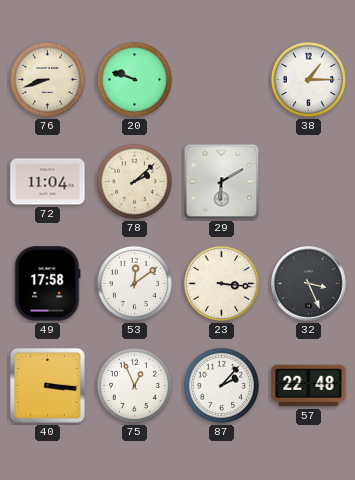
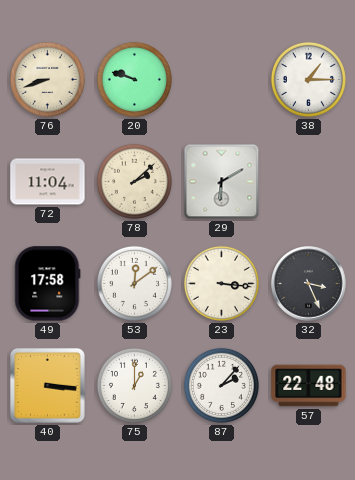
75: 12:56 -> 1:00
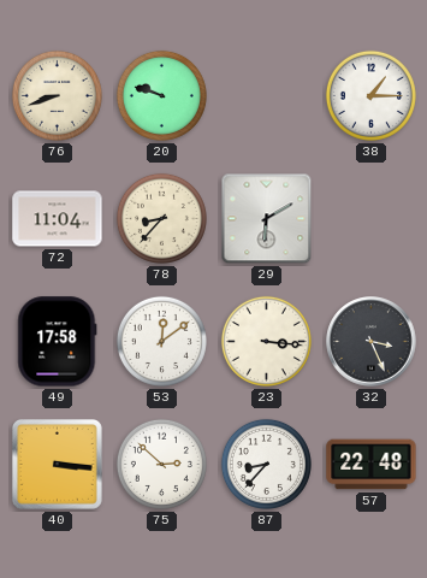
78: 2:08 -> 8:37
75: 1:00 -> 2:52
87: 2:07 -> 8:37
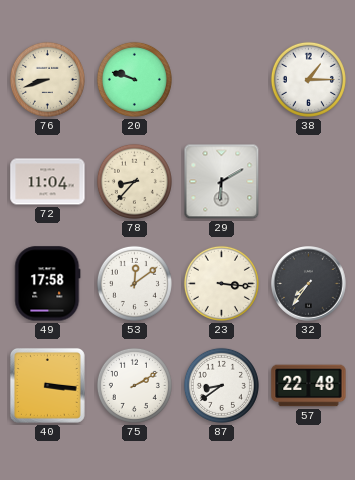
32: 3:26 -> 7:36
75: 2:52 -> 2:10
87: 8:37 -> 8:39
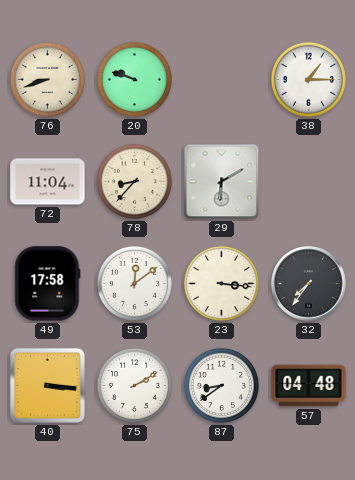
57: 22:48 -> 04:48
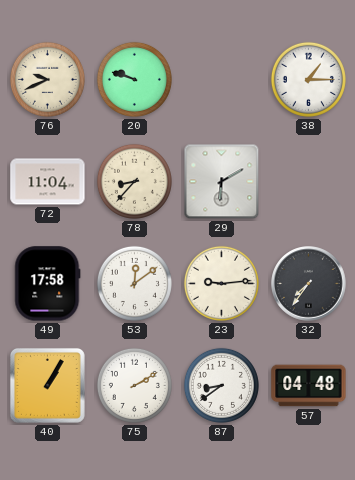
76: 8:42 -> 9:41
23: 3:16 -> 9:14
40: 3:16 -> 1:05
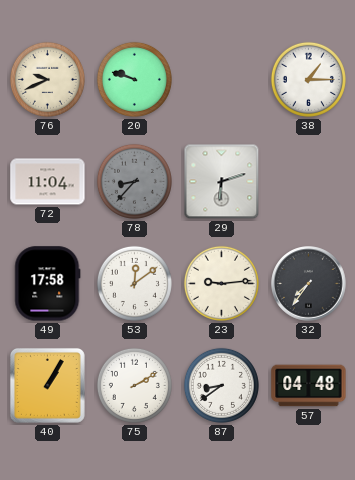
78 dial: cream -> grey
29: 6:10 -> 6:12
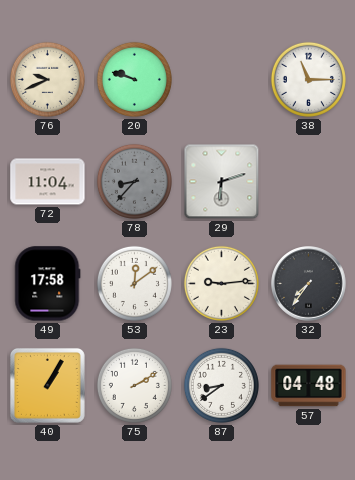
38: 1:15 -> 11:15
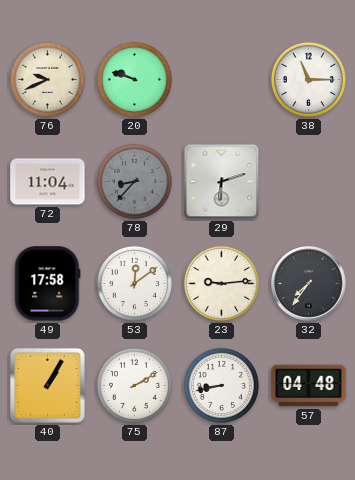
87: 8:39 -> 8:43
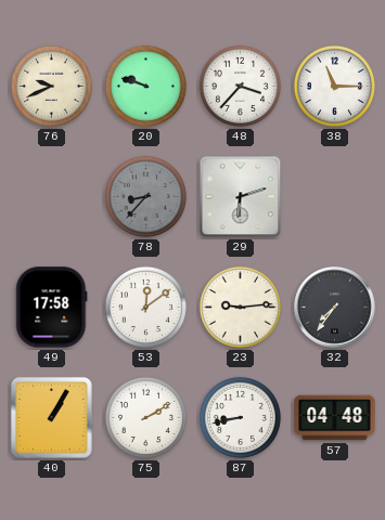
48: none -> 3:37
72: 11:04 -> none
